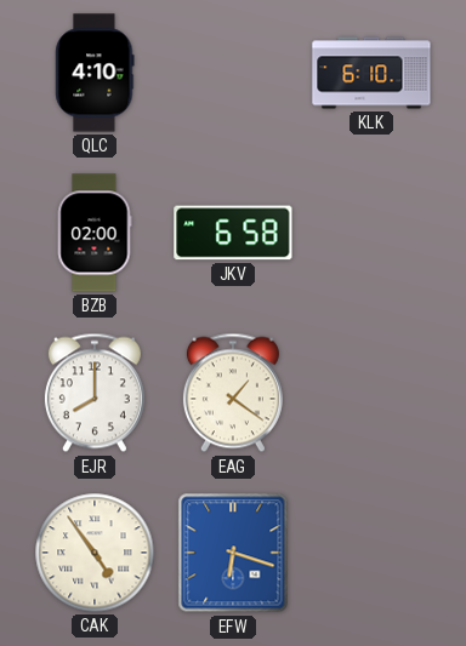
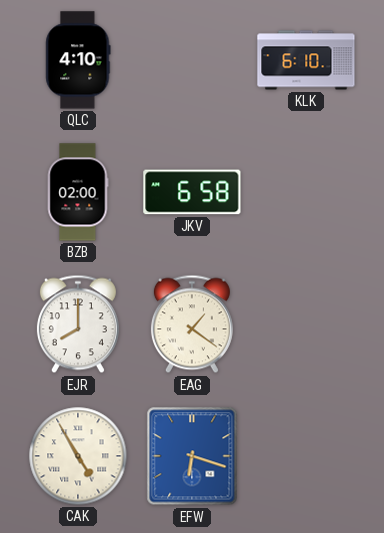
CAK: 4:54 -> 4:55
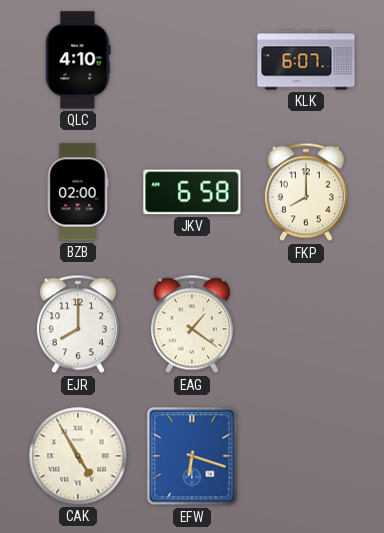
KLK: 6:10 -> 6:07
FKP: none -> 8:00
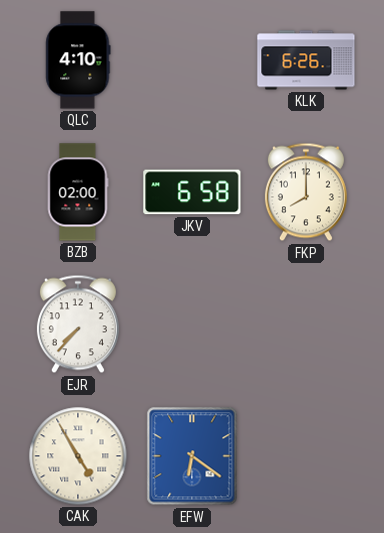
KLK: 6:07 -> 6:26
EJR: 8:00 -> 7:37
EAG: 1:21 -> none
EFW: 6:18 -> 6:21
